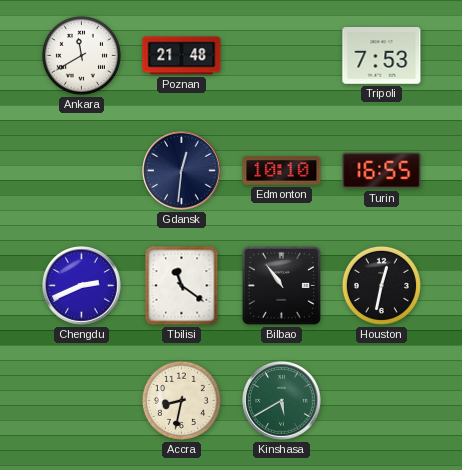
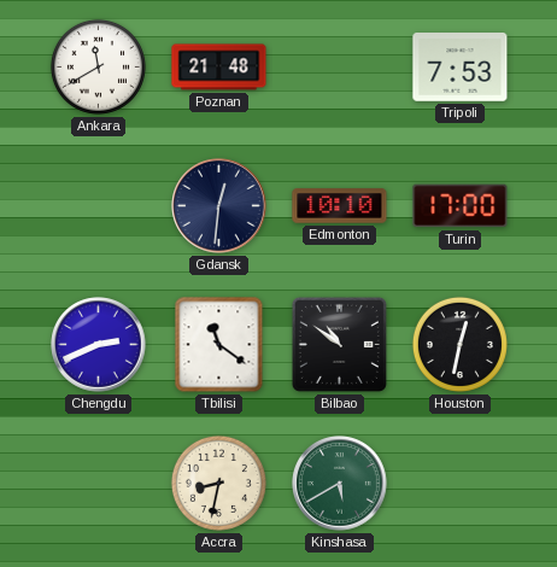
Turin: 16:55 -> 17:00
Bilbao: 10:54 -> 10:51
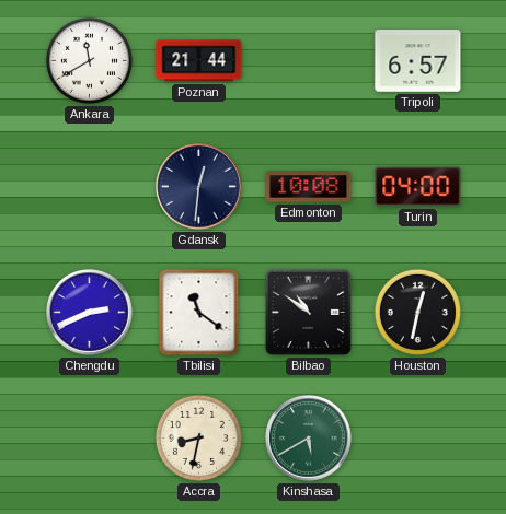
Poznan: 21:48 -> 21:44
Tripoli: 7:53 -> 6:57
Edmonton: 10:10 -> 10:08
Turin: 17:00 -> 04:00
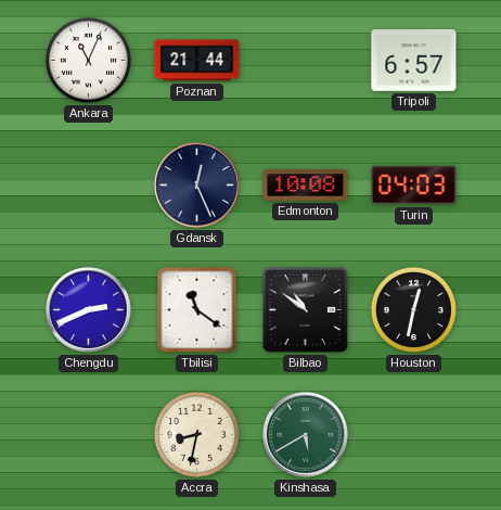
Ankara: 11:40 -> 11:04
Gdansk: 12:31 -> 12:26
Turin: 04:00 -> 04:03
